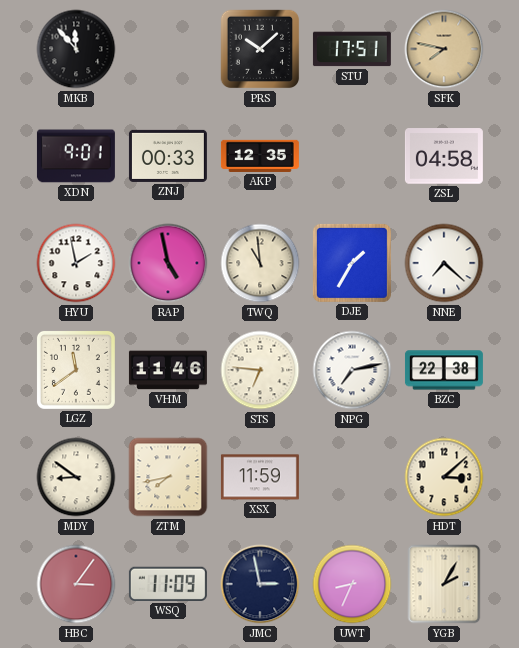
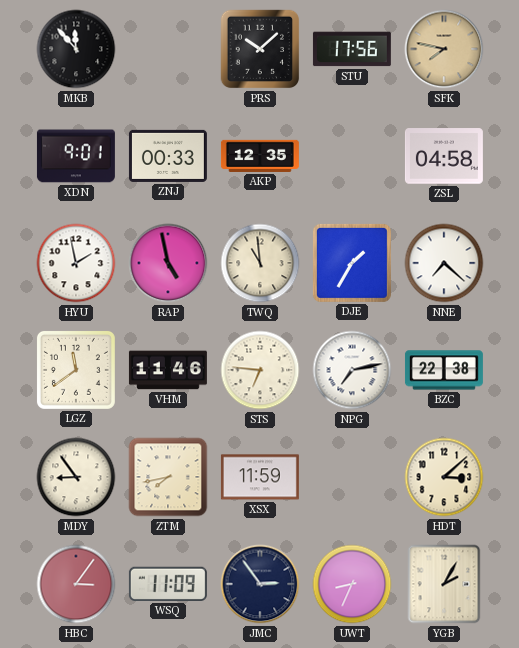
STU: 17:51 -> 17:56
MDY: 8:51 -> 8:54
JMC: 2:58 -> 2:54
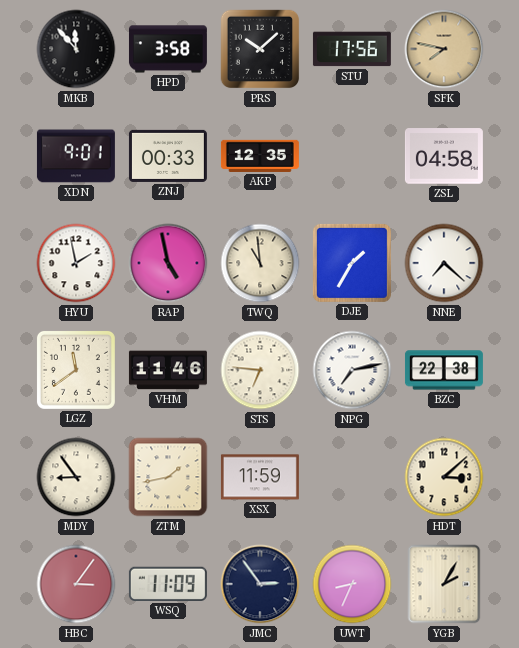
HPD: none -> 3:58
ZTM: 7:43 -> 1:43
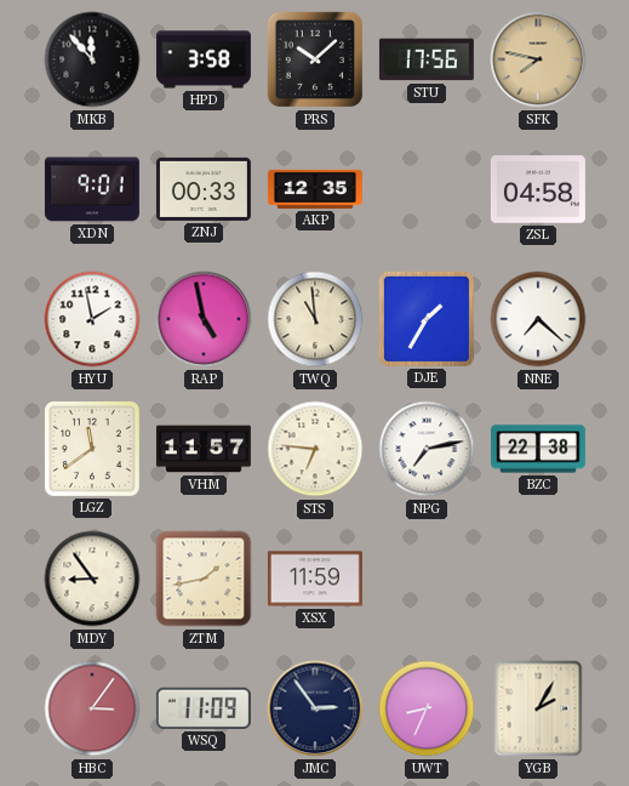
VHM: 11:46 -> 11:57
HDT: 3:08 -> none
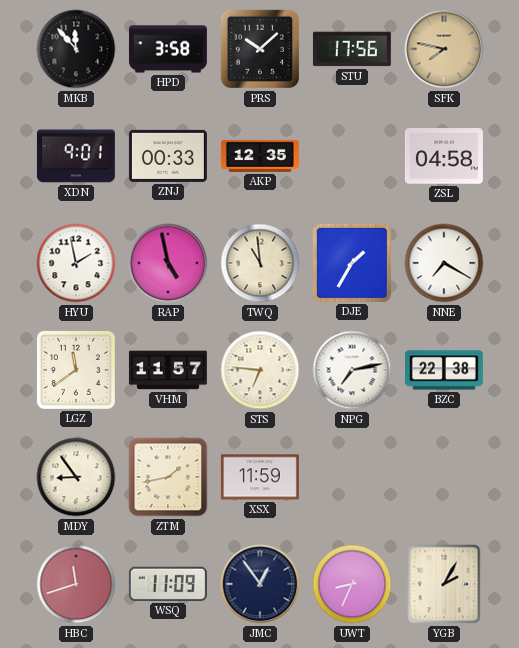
NNE: 7:22 -> 7:20
HBC: 3:06 -> 11:42
JMC: 2:54 -> 12:54
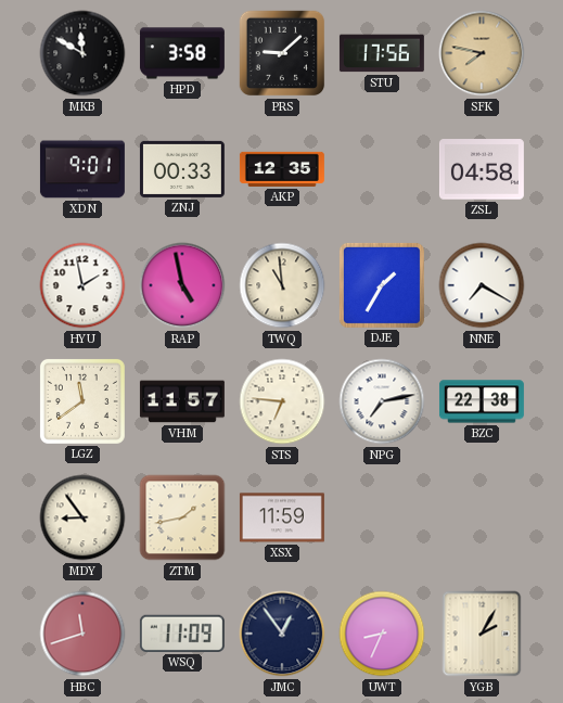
MKB: 11:53 -> 11:50
PRS: 10:08 -> 9:08
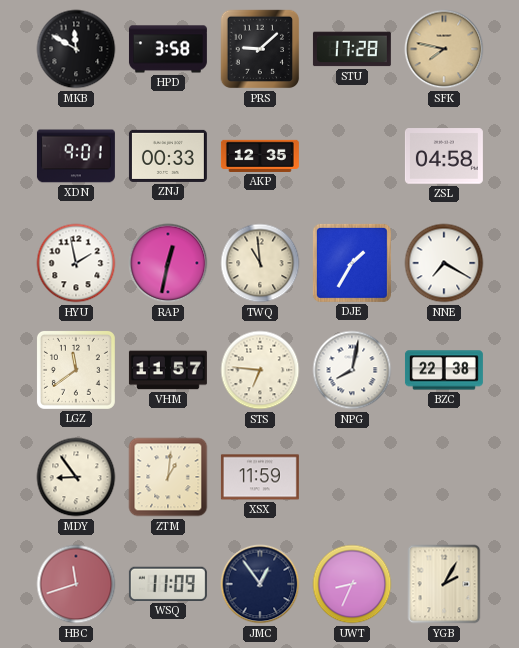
STU: 17:56 -> 17:28
RAP: 4:58 -> 12:32
NPG: 7:13 -> 8:02
ZTM: 1:43 -> 1:01
